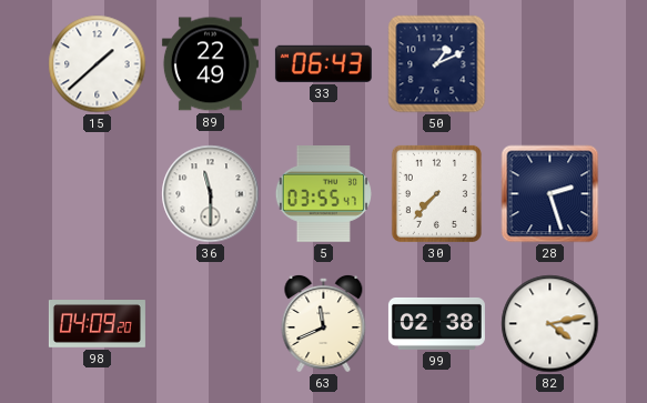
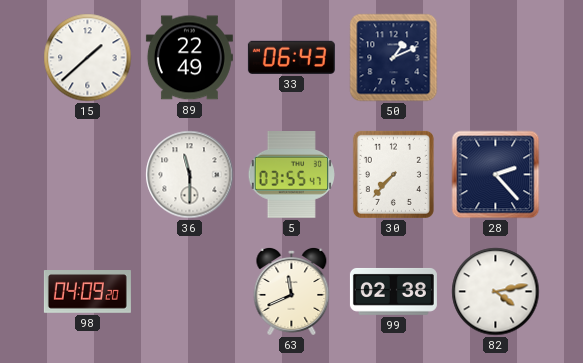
28: 2:27 -> 2:23
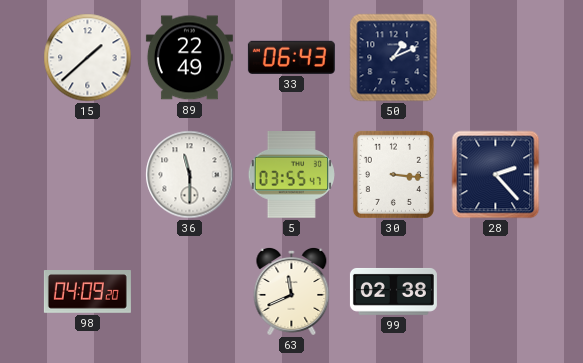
30: 7:37 -> 3:16
82: 4:13 -> none
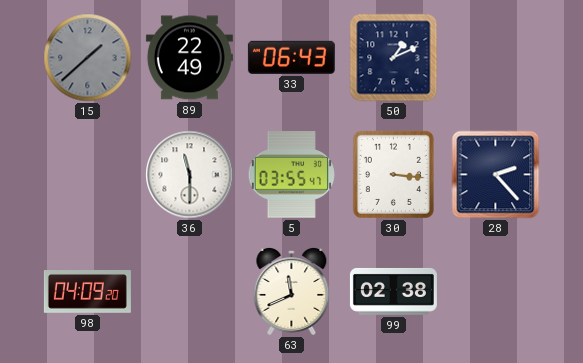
15 dial: white -> grey
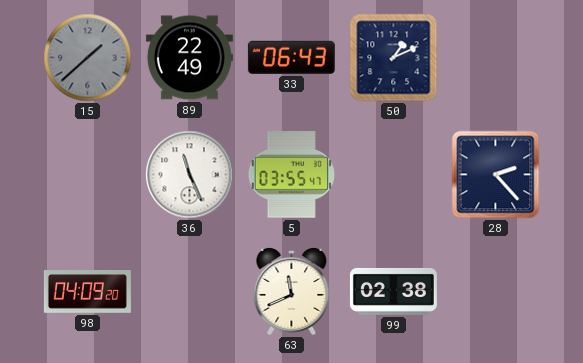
36: 11:30 -> 11:26
30: 3:16 -> none
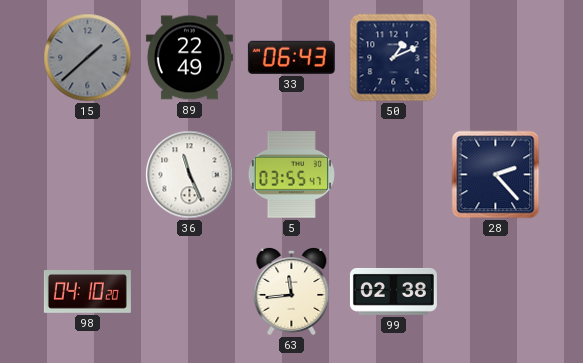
98: 04:09 -> 04:10
63: 11:41 -> 11:44
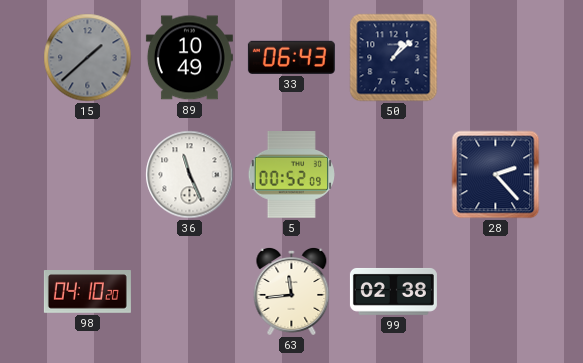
89: 22:49 -> 10:49
50: 1:11 -> 1:08
5: 03:55 -> 00:52
